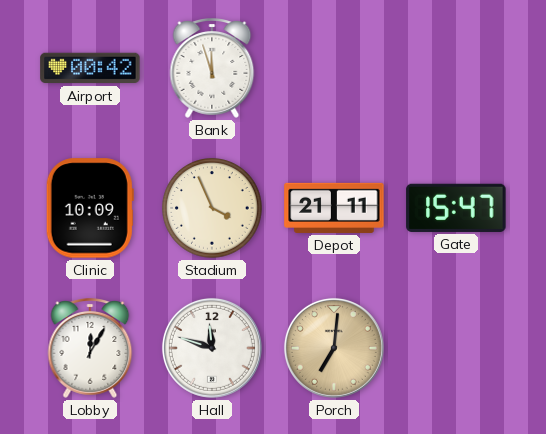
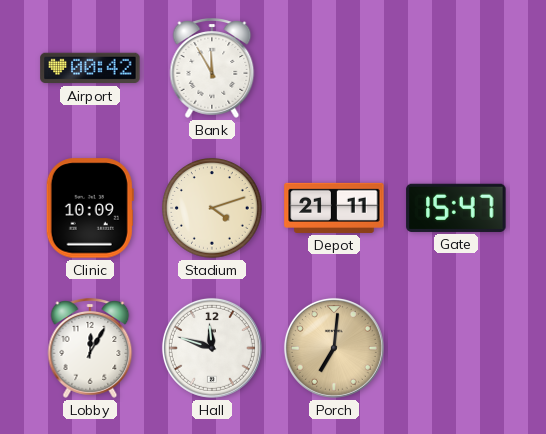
Bank: 11:57 -> 11:55
Stadium: 3:56 -> 4:12
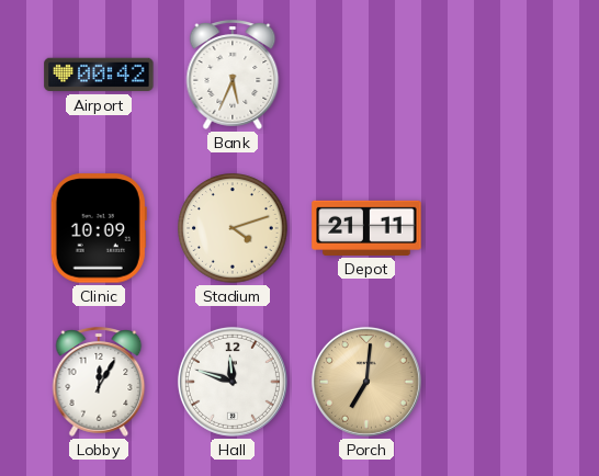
Bank: 11:55 -> 5:34
Gate: 15:47 -> none
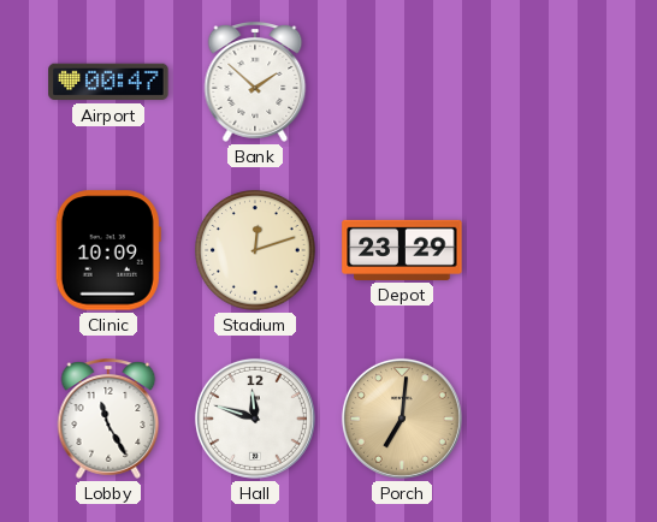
Airport: 00:42 -> 00:47
Bank: 5:34 -> 1:52
Stadium: 4:12 -> 12:12
Depot: 21:11 -> 23:29
Lobby: 12:05 -> 11:25
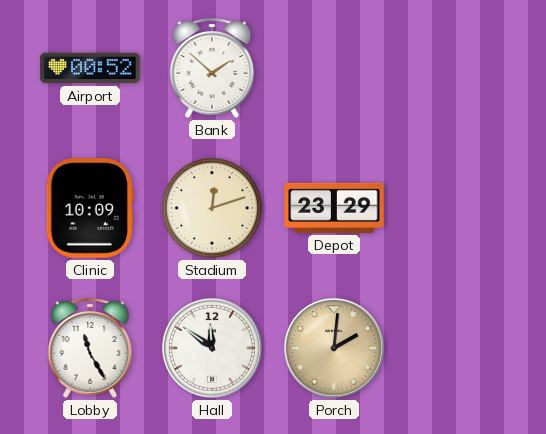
Airport: 00:47 -> 00:52
Hall: 11:48 -> 11:51
Porch: 7:01 -> 2:01
